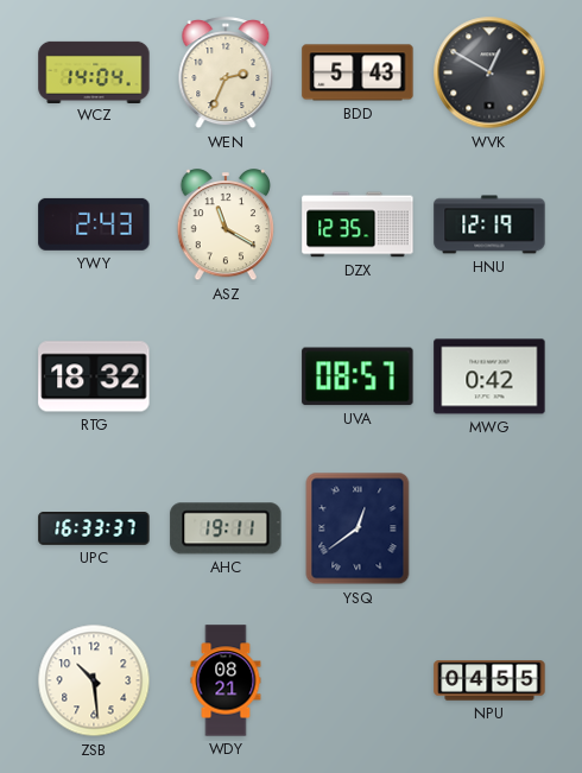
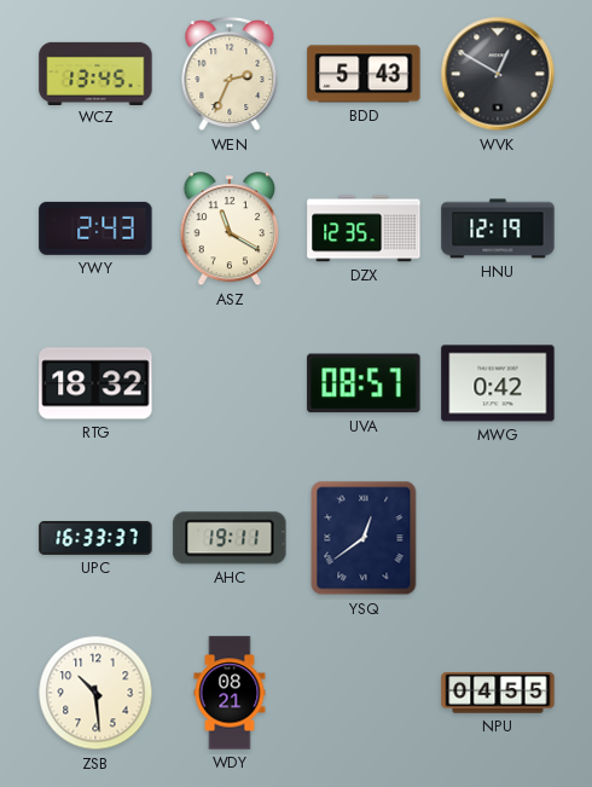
WCZ: 14:04 -> 13:45
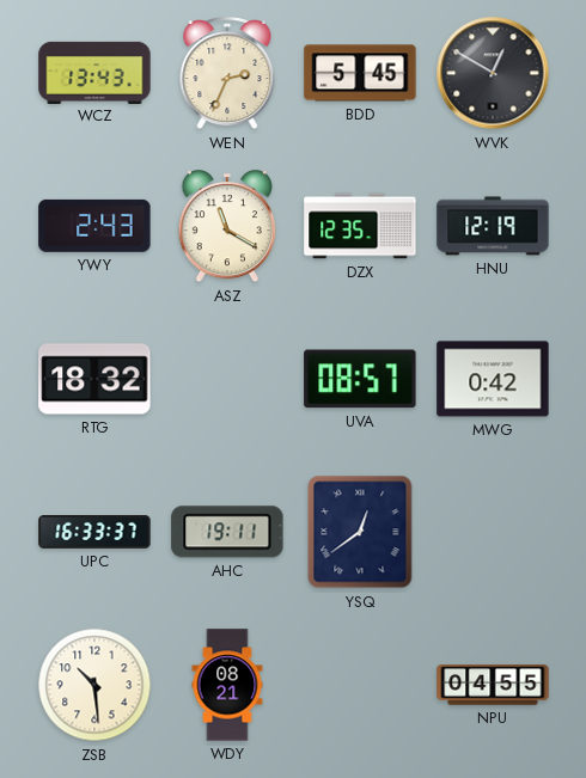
WCZ: 13:45 -> 13:43
BDD: 5:43 -> 5:45
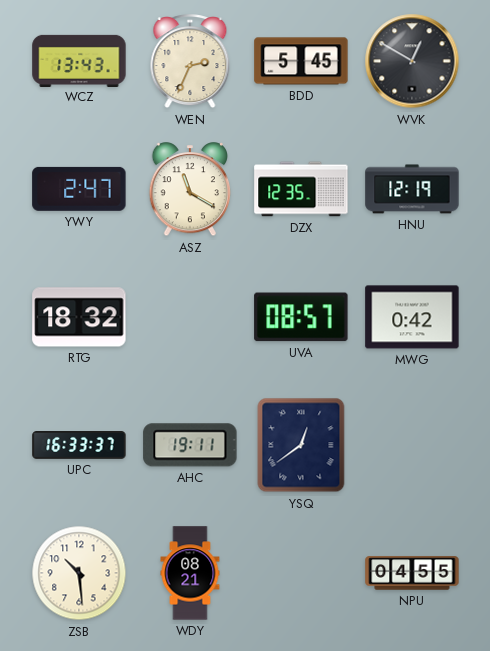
YWY: 2:43 -> 2:47
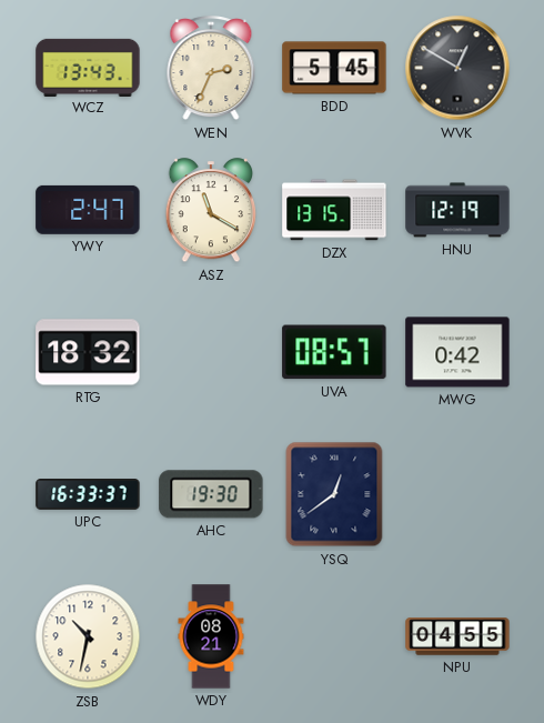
DZX: 12:35 -> 13:15
AHC: 19:11 -> 19:30
ZSB: 10:29 -> 10:32
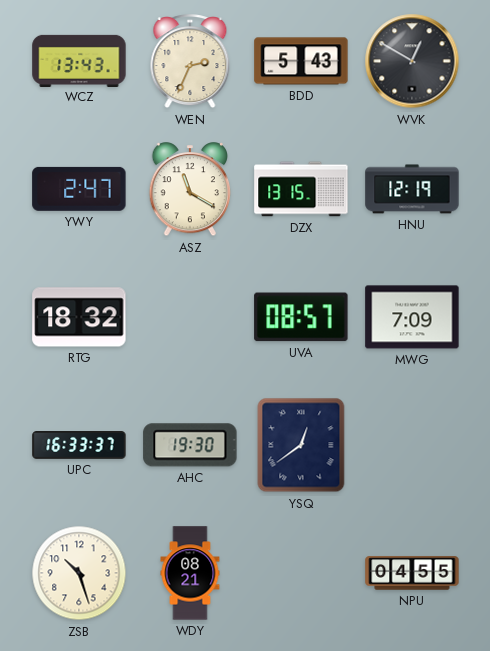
BDD: 5:45 -> 5:43
MWG: 0:42 -> 7:09
ZSB: 10:32 -> 10:27
